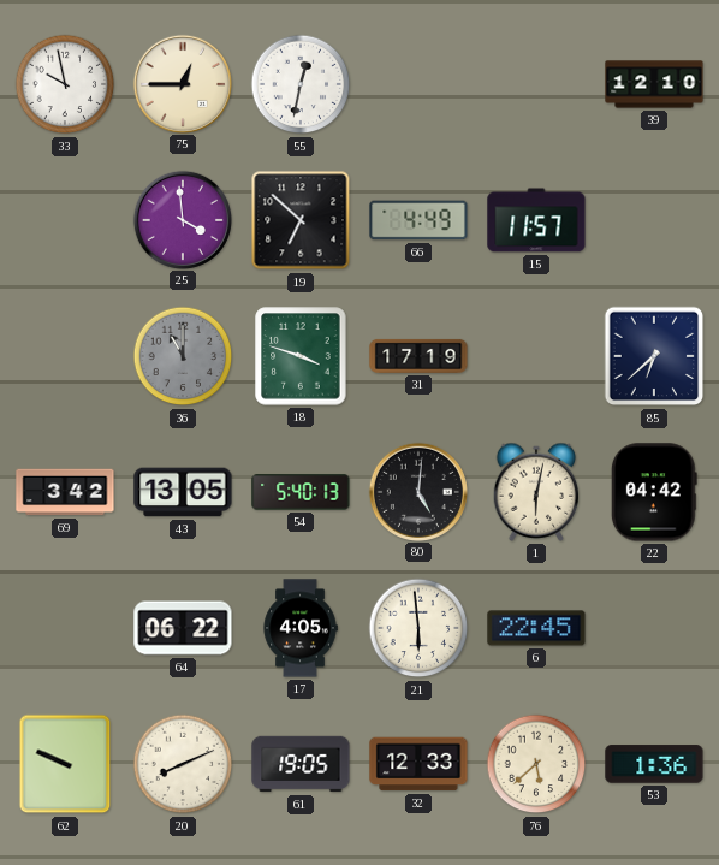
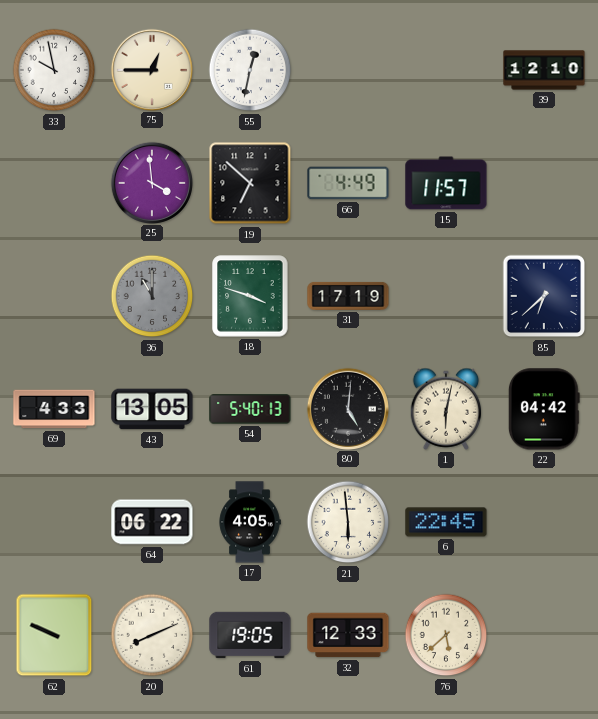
69: 3:42 -> 4:33
53: 1:36 -> none
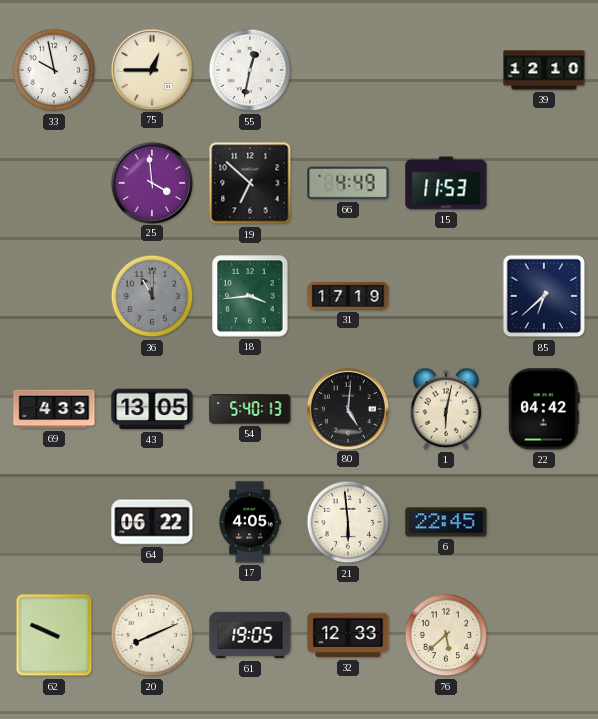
15: 11:57 -> 11:53
18: 3:48 -> 3:44
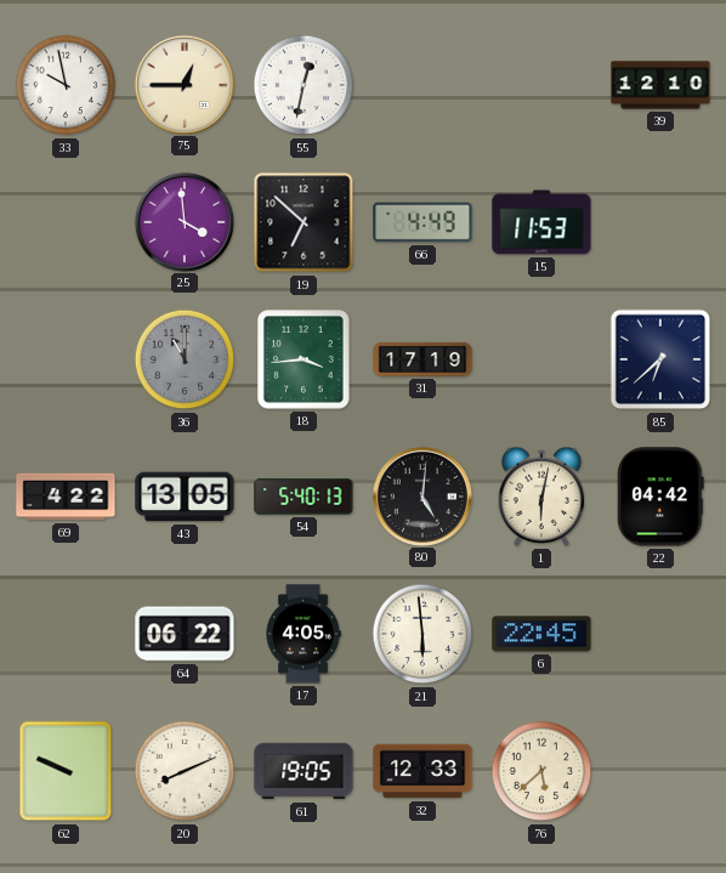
69: 4:33 -> 4:22
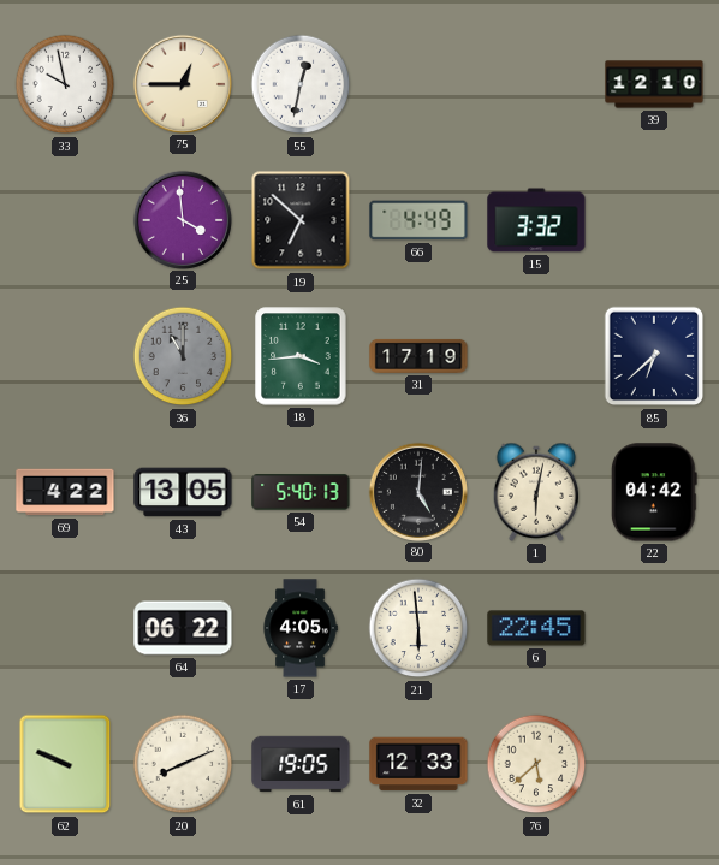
15: 11:53 -> 3:32
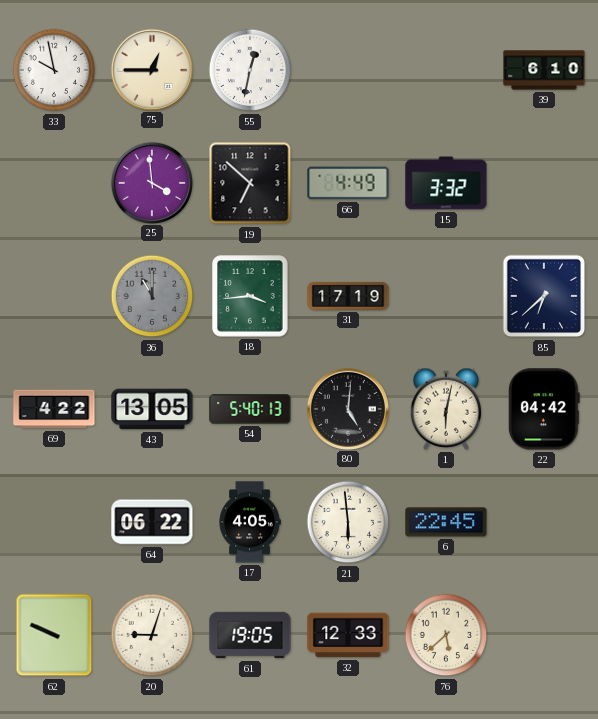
39: 12:10 -> 6:10
20: 8:11 -> 9:03
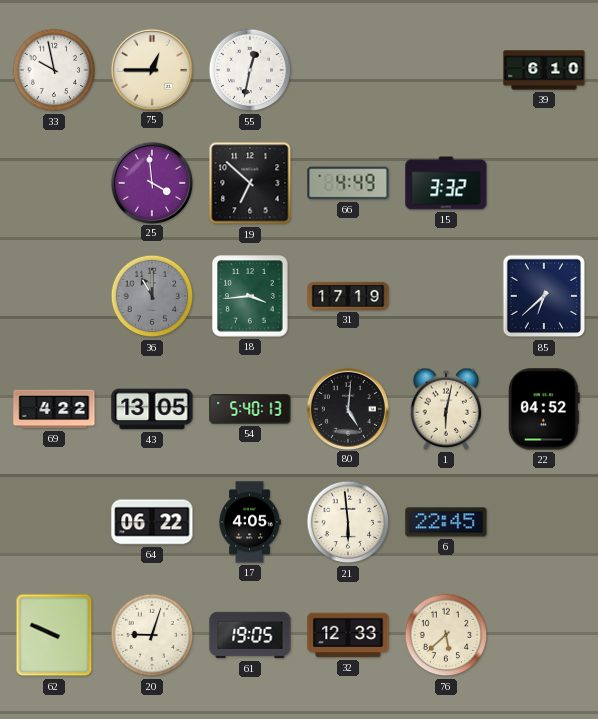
22: 04:42 -> 04:52
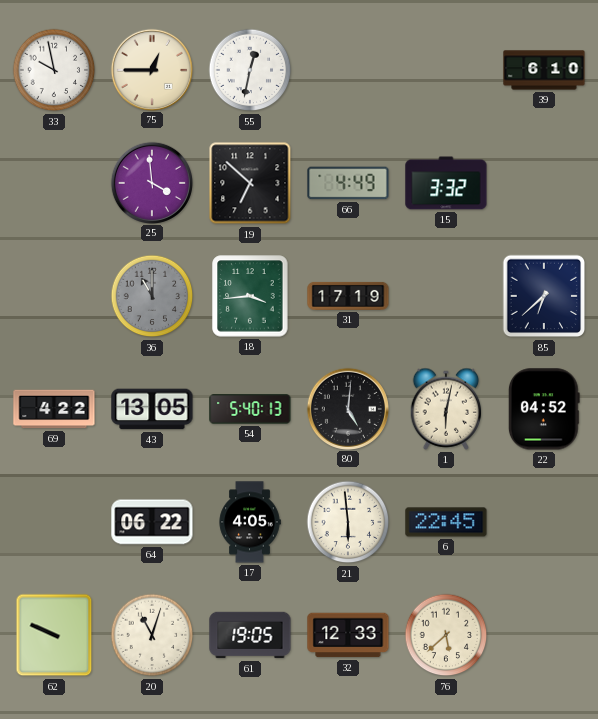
20: 9:03 -> 11:03
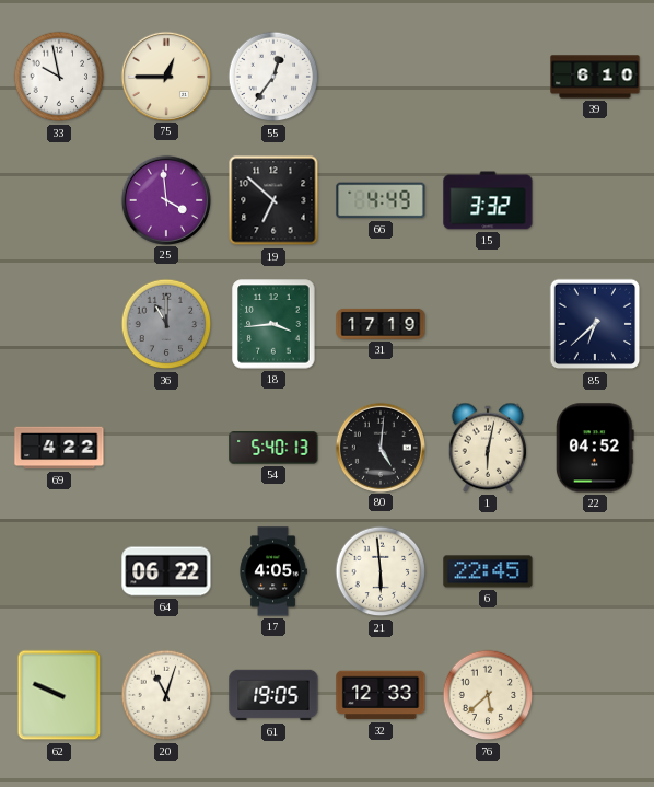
55: 12:32 -> 12:36
43: 13:05 -> none
